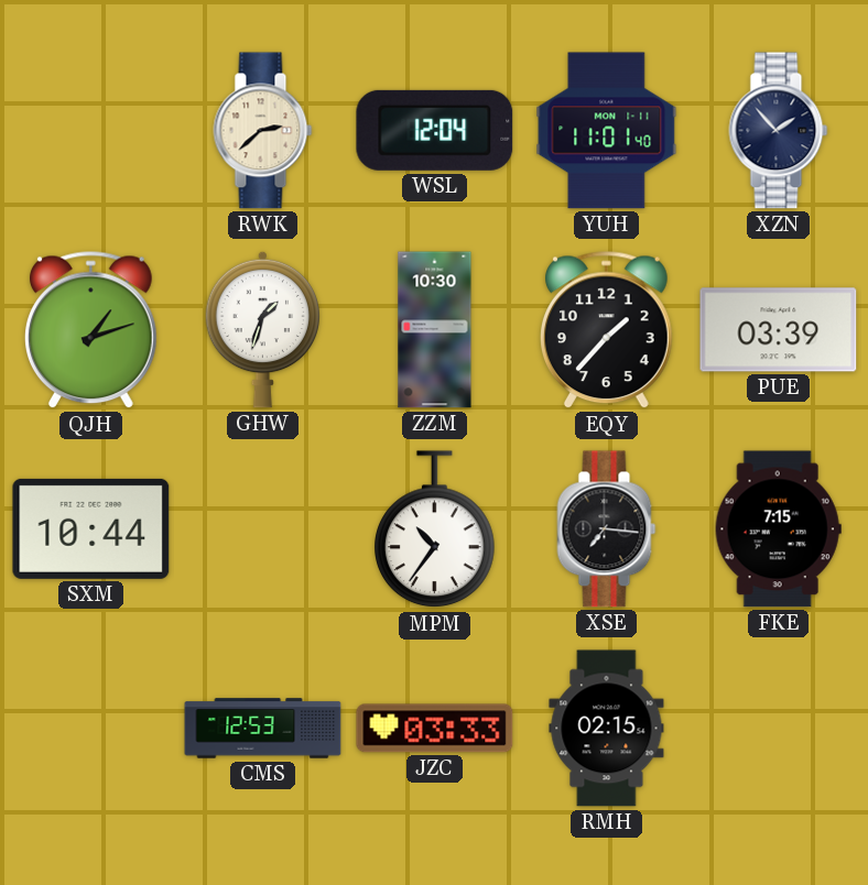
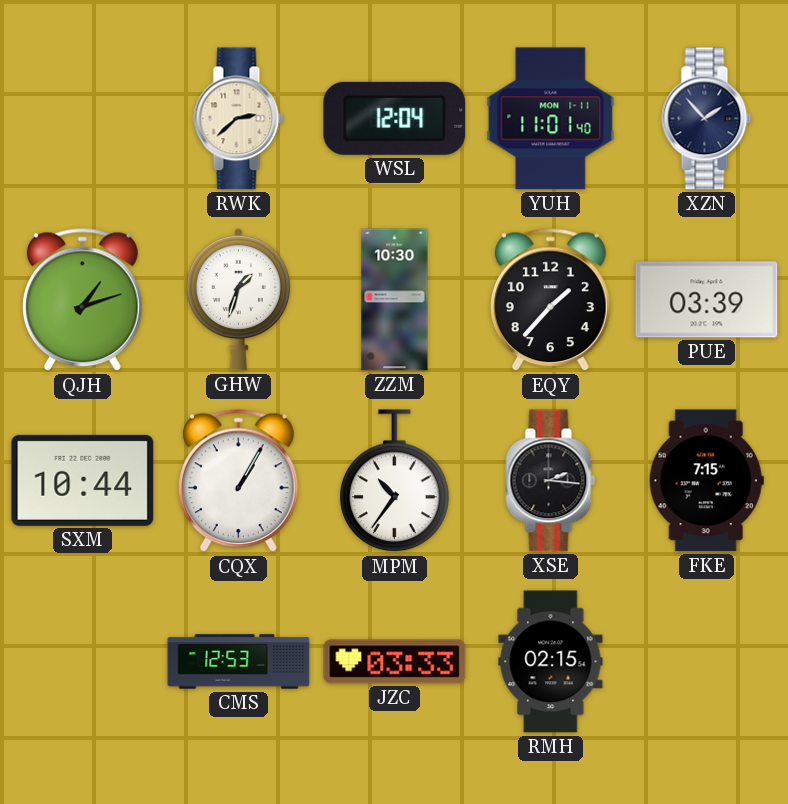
CQX: none -> 1:05
XSE: 7:16 -> 2:16
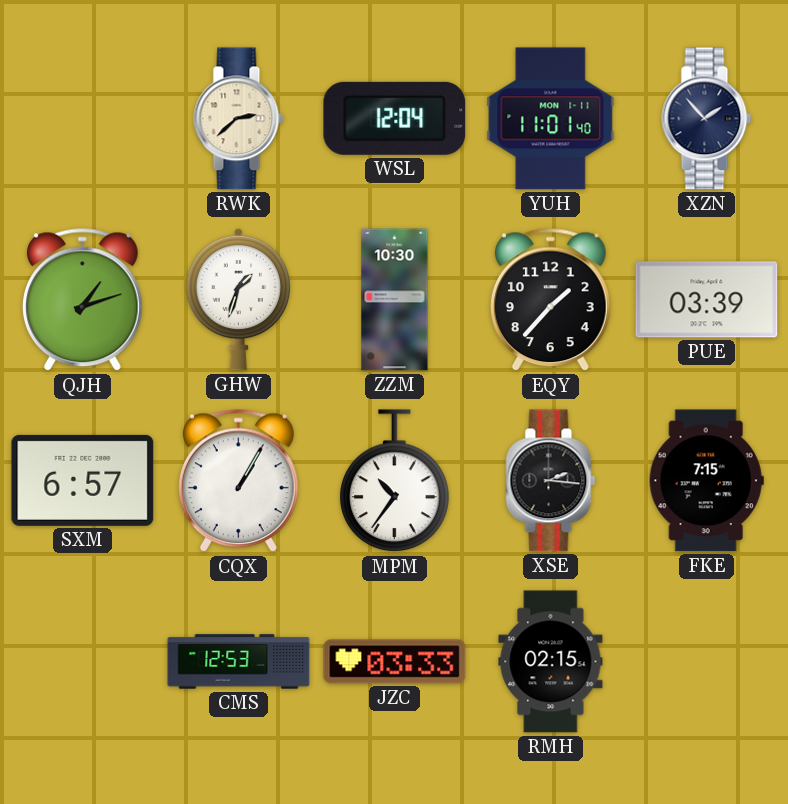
SXM: 10:44 -> 6:57
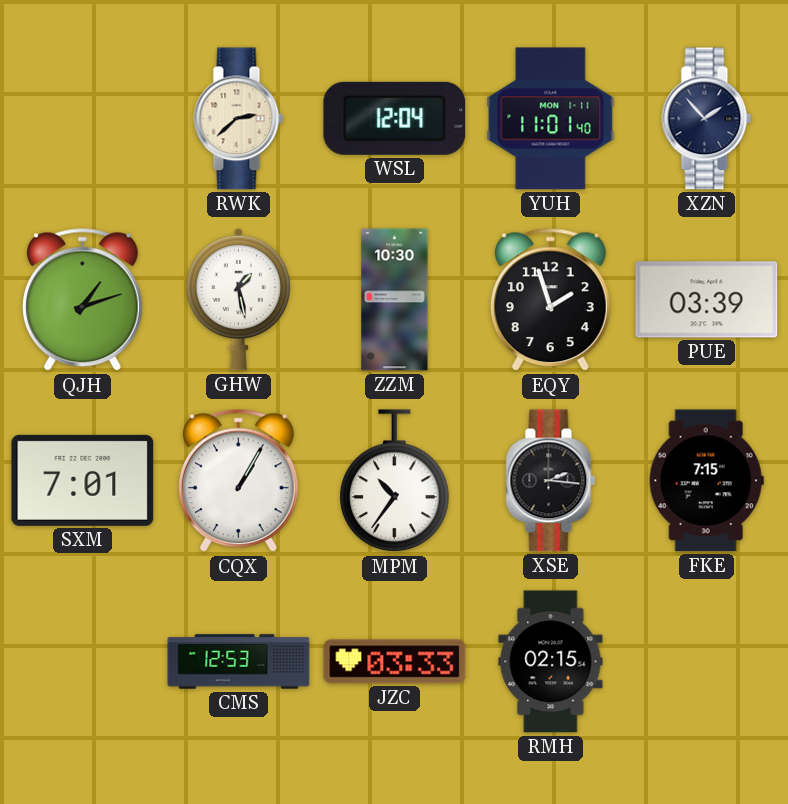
GHW: 1:33 -> 1:28
EQY: 1:37 -> 1:57
SXM: 6:57 -> 7:01
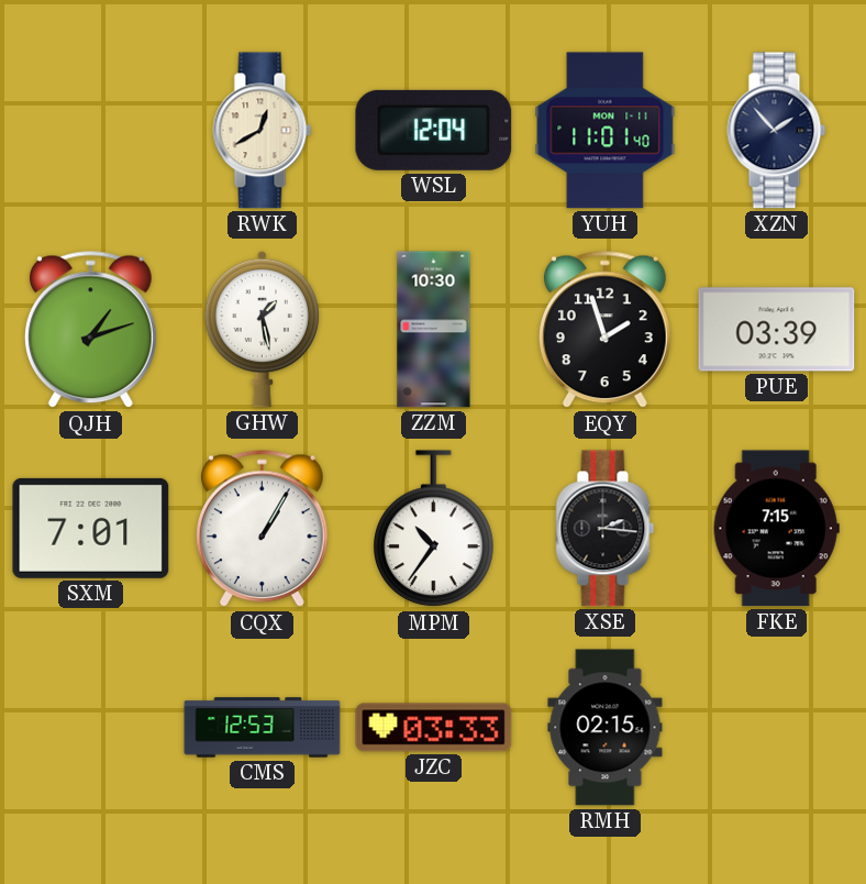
RWK: 2:38 -> 12:40
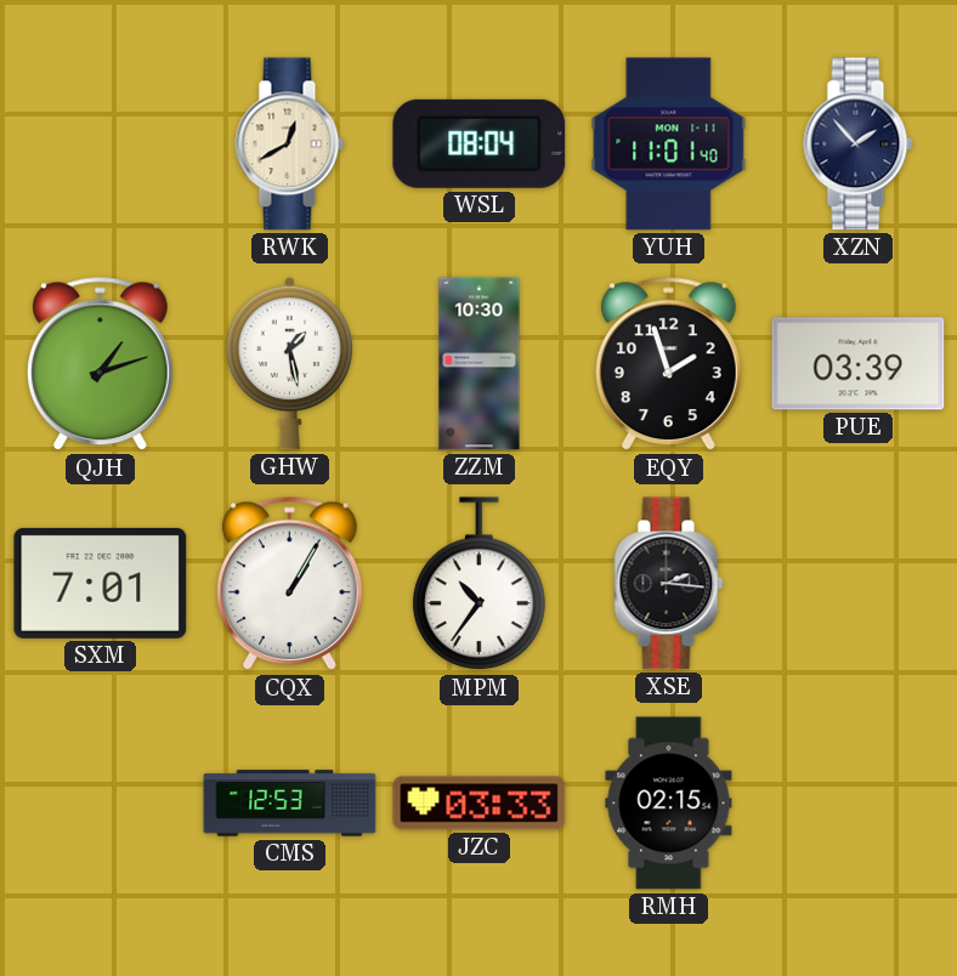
WSL: 12:04 -> 08:04
FKE: 7:15 -> none
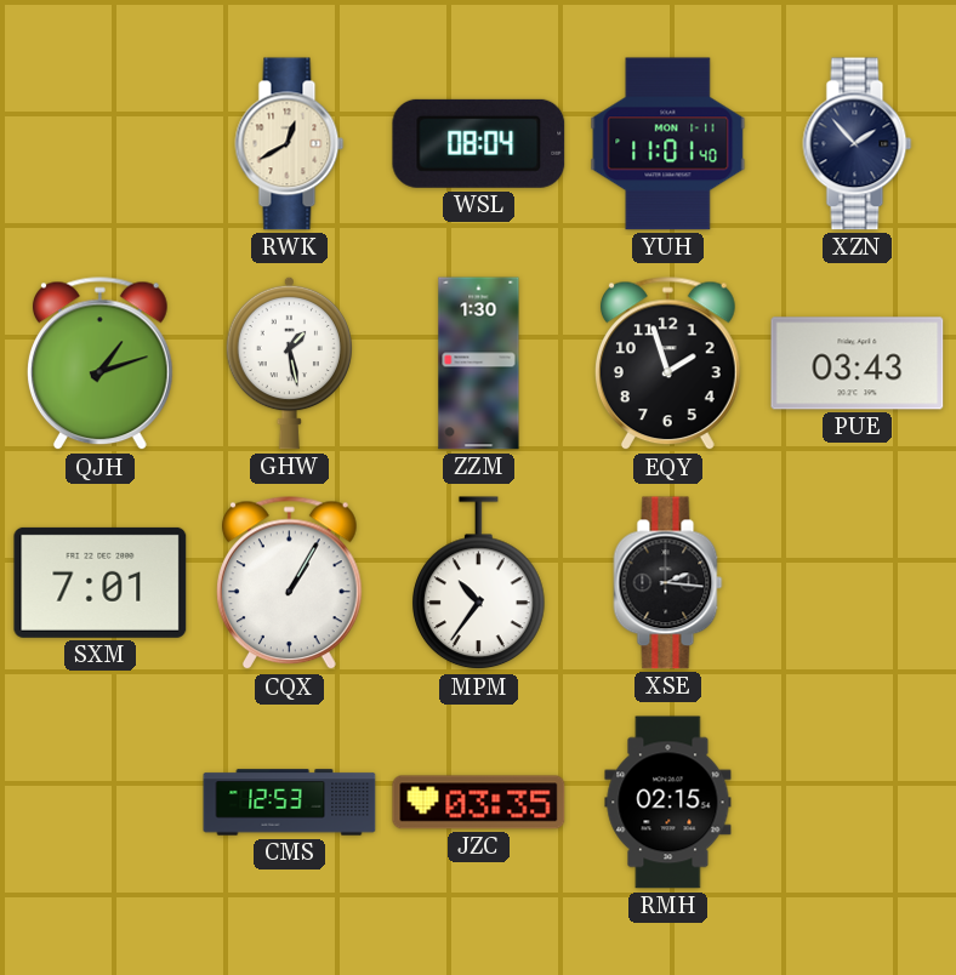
ZZM: 10:30 -> 1:30
PUE: 03:39 -> 03:43
JZC: 03:33 -> 03:35
